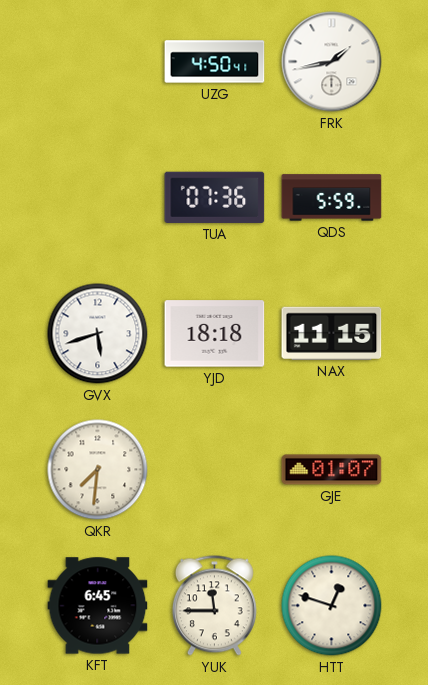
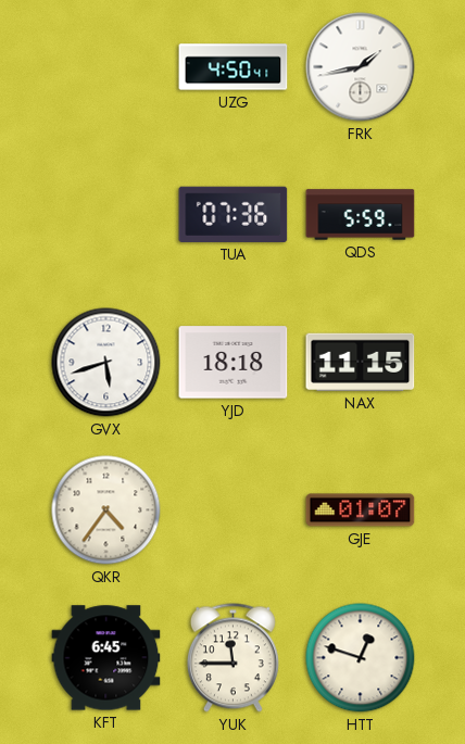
QKR: 7:31 -> 4:36
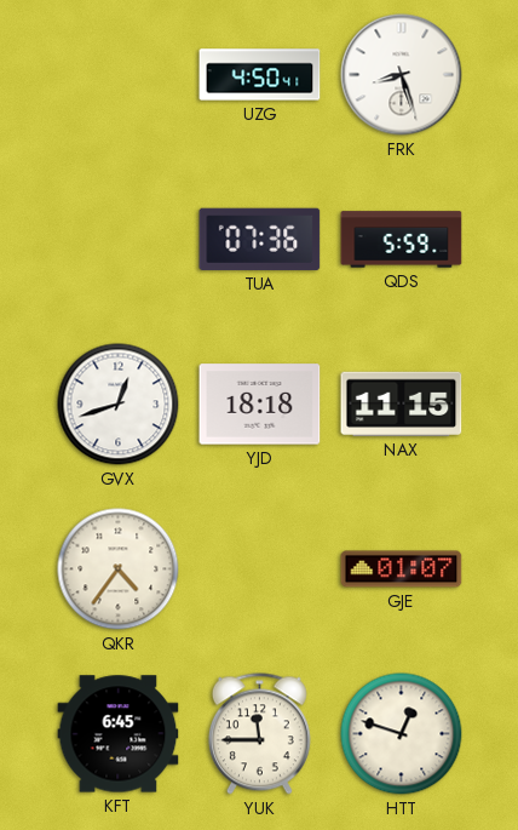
FRK: 1:43 -> 8:27
GVX: 5:42 -> 12:42
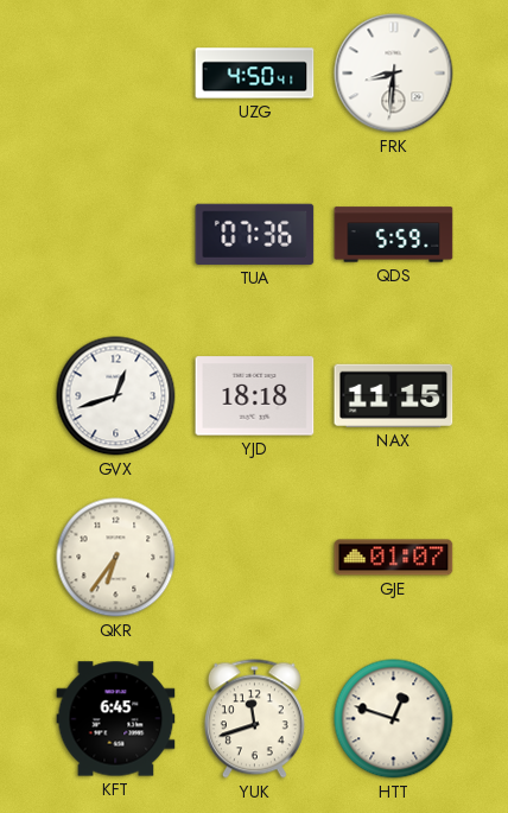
FRK: 8:27 -> 8:31
QKR: 4:36 -> 6:36
YUK: 11:45 -> 11:42
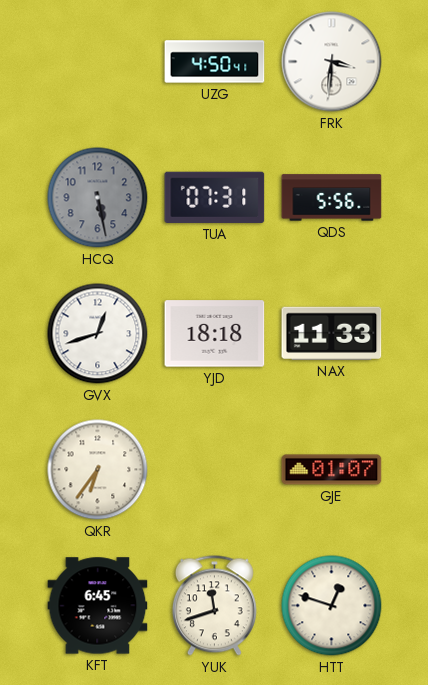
FRK: 8:31 -> 3:31
HCQ: none -> 5:28
TUA: 07:36 -> 07:31
QDS: 5:59 -> 5:56
NAX: 11:15 -> 11:33
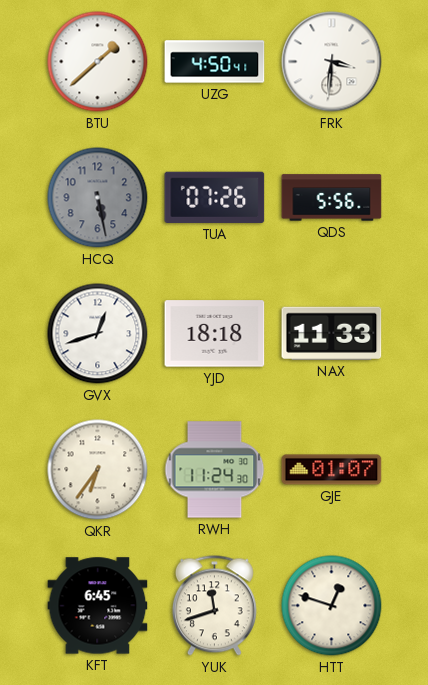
BTU: none -> 1:38
TUA: 07:31 -> 07:26
RWH: none -> 11:24
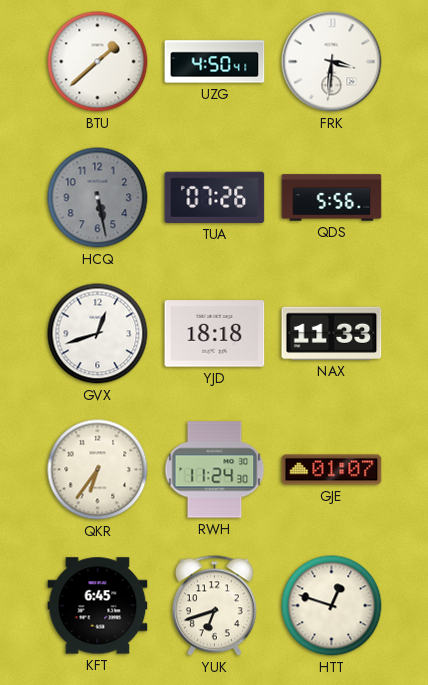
YUK: 11:42 -> 6:42
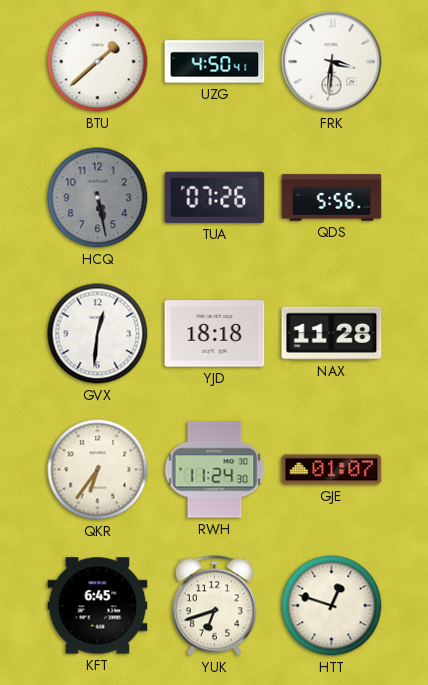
GVX: 12:42 -> 12:31
NAX: 11:33 -> 11:28
